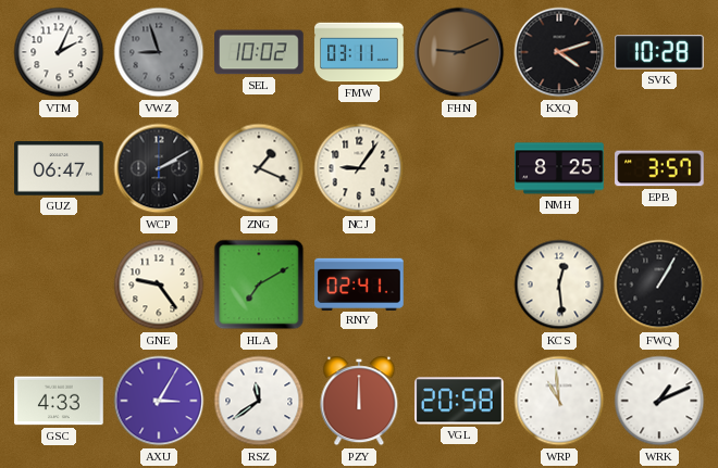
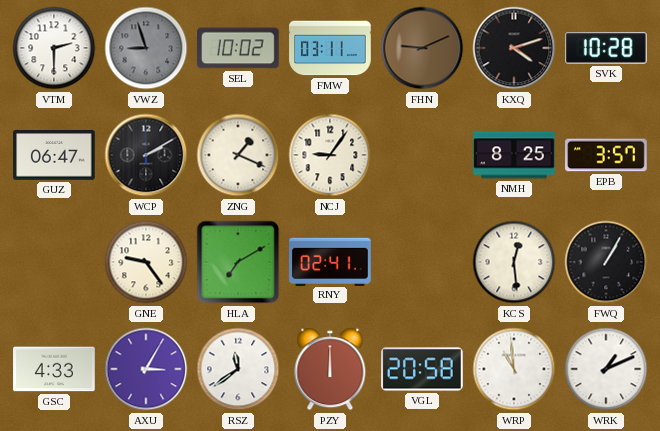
VTM: 2:04 -> 2:30
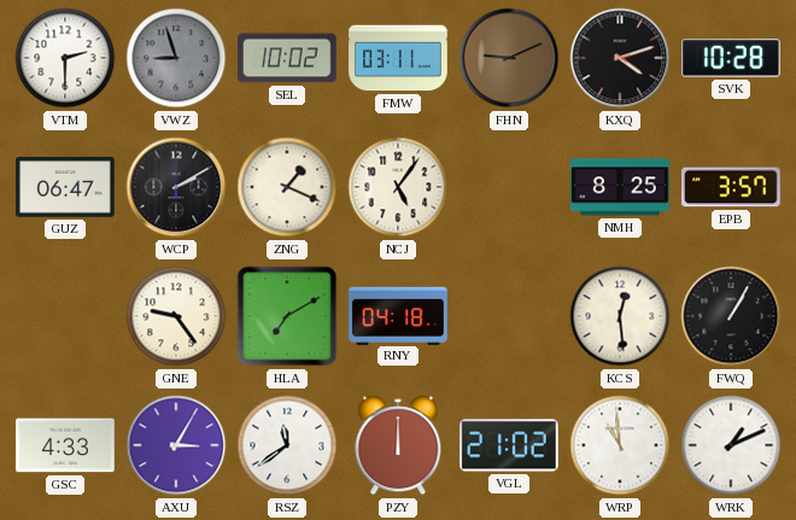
NCJ: 9:06 -> 5:06
RNY: 02:41 -> 04:18
VGL: 20:58 -> 21:02
